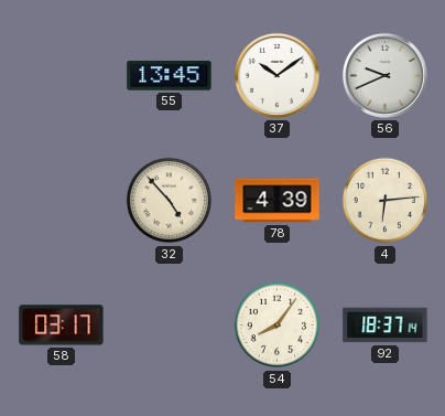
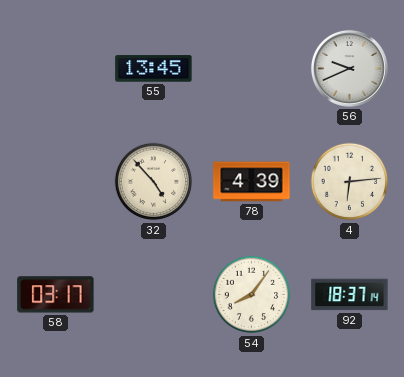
37: 10:09 -> none
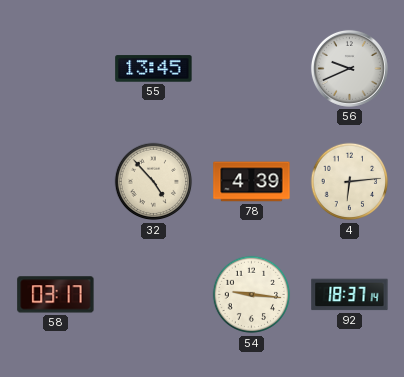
54: 8:06 -> 9:16
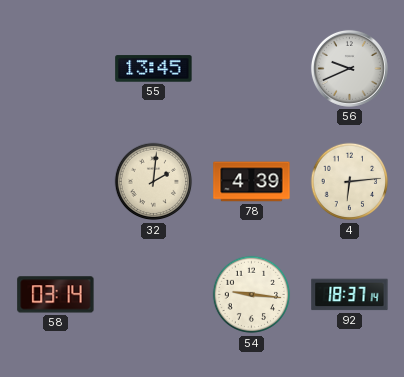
32: 4:53 -> 2:01
58: 03:17 -> 03:14
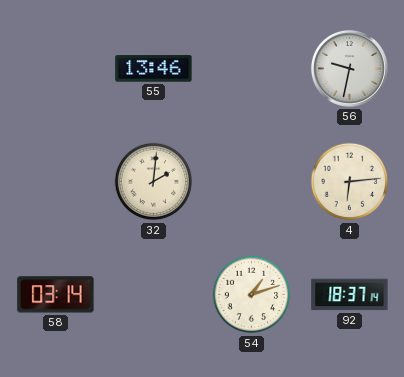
55: 13:45 -> 13:46
56: 9:41 -> 9:32
78: 4:39 -> none
54: 9:16 -> 1:12
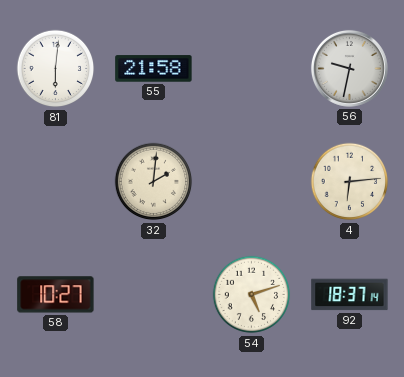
81: none -> 6:01
55: 13:46 -> 21:58
58: 03:14 -> 10:27
54: 1:12 -> 5:12
